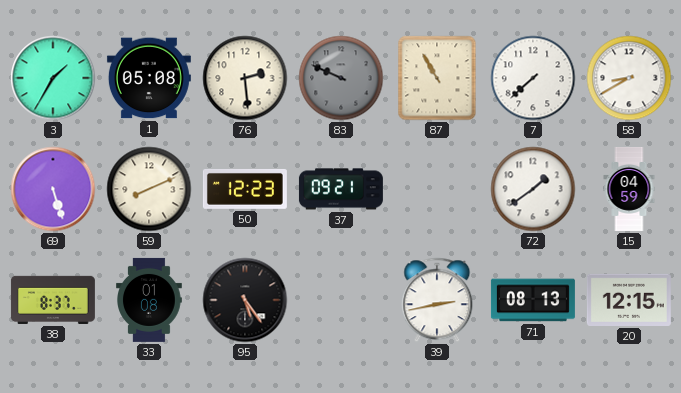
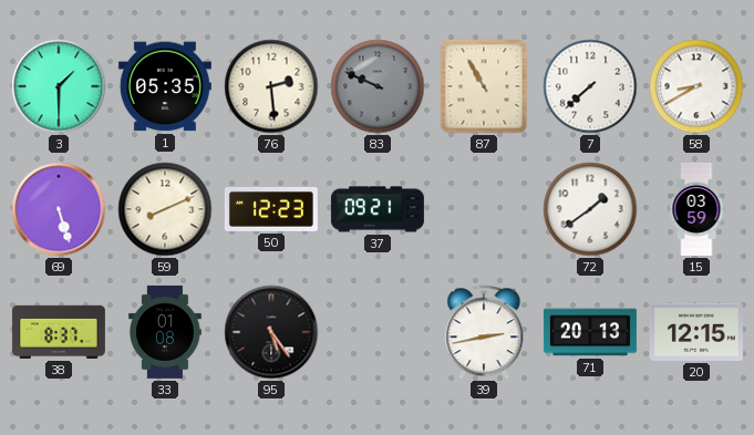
3: 1:35 -> 1:30
1: 05:08 -> 05:35
15: 04:59 -> 03:59
71: 08:13 -> 20:13
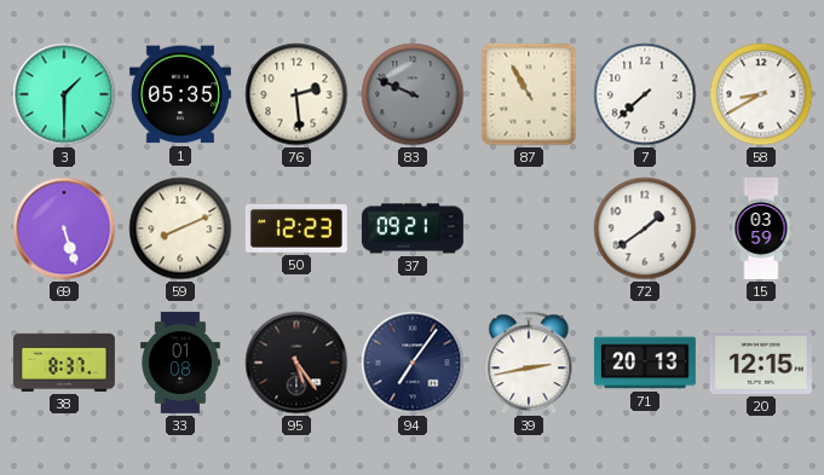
94: none -> 7:06
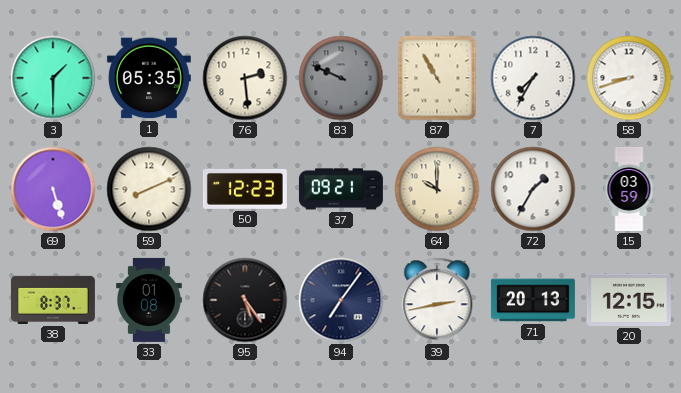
7: 7:38 -> 7:35
58: 8:40 -> 8:42
64: none -> 10:00
72: 1:39 -> 1:35
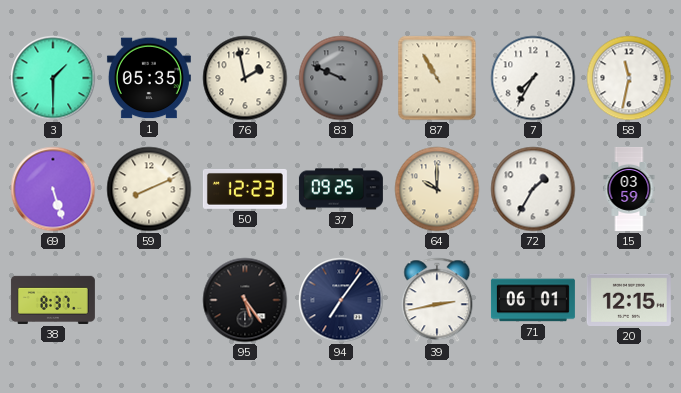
76: 2:29 -> 1:58
58: 8:42 -> 11:32
37: 09:21 -> 09:25
33: 01:08 -> none
71: 20:13 -> 06:01
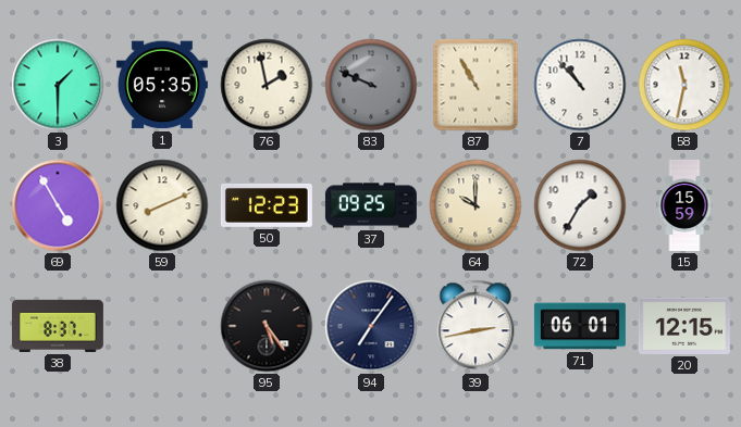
7: 7:35 -> 10:53
69: 5:27 -> 4:55
15: 03:59 -> 15:59
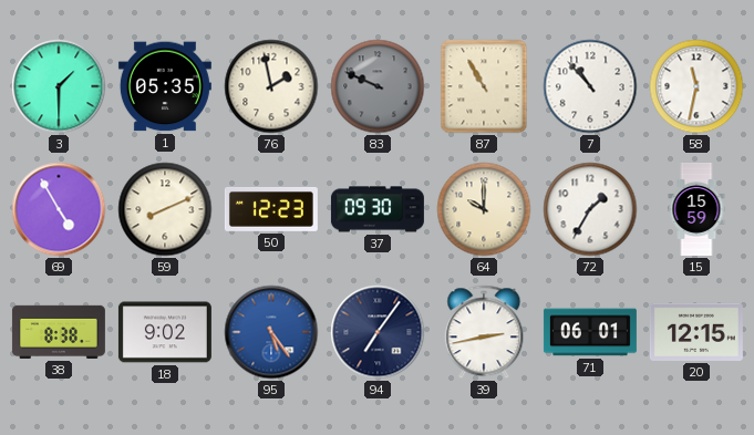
37: 09:25 -> 09:30
38: 8:37 -> 8:38
18: none -> 9:02
95 dial: black -> blue
